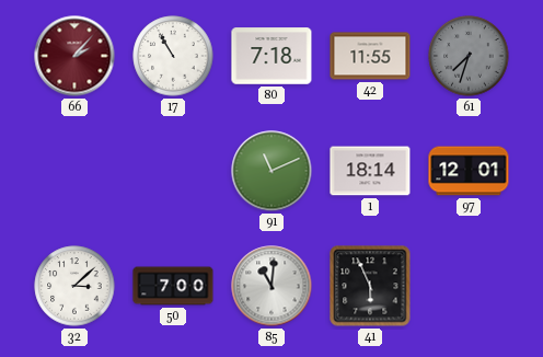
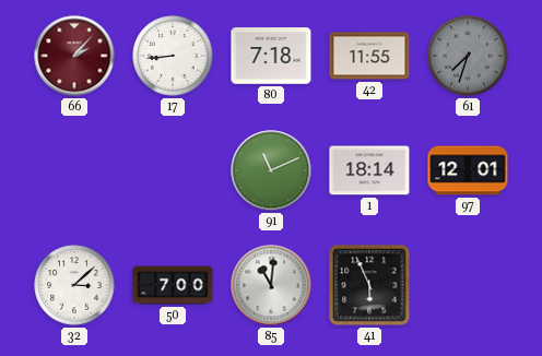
17: 10:55 -> 8:44
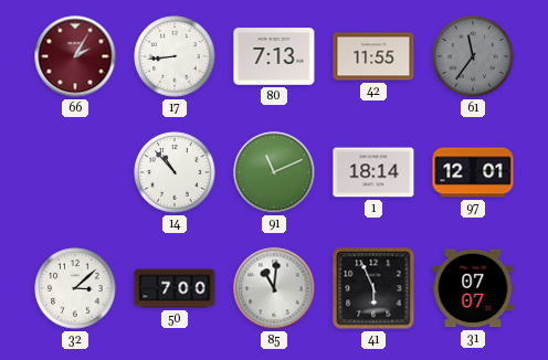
66: 2:07 -> 2:05
80: 7:18 -> 7:13
61: 7:33 -> 11:36
14: none -> 10:53
31: none -> 07:07
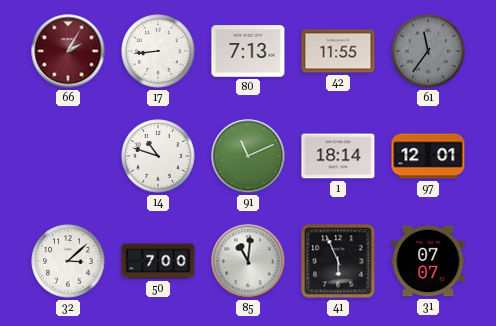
14: 10:53 -> 10:48
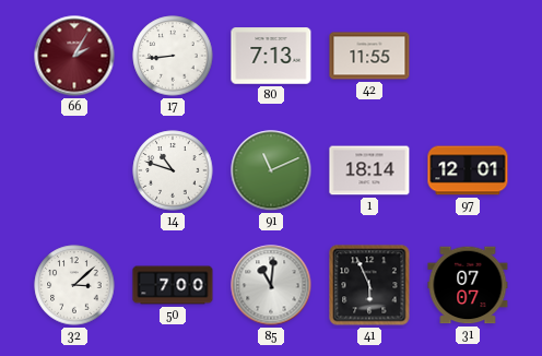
61: 11:36 -> none
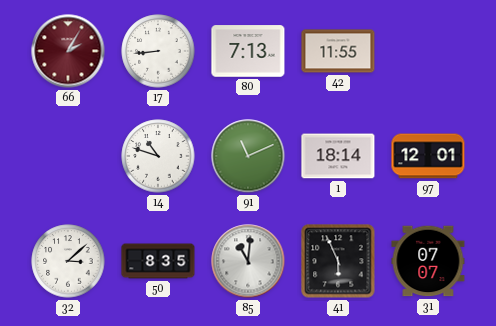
50: 7:00 -> 8:35
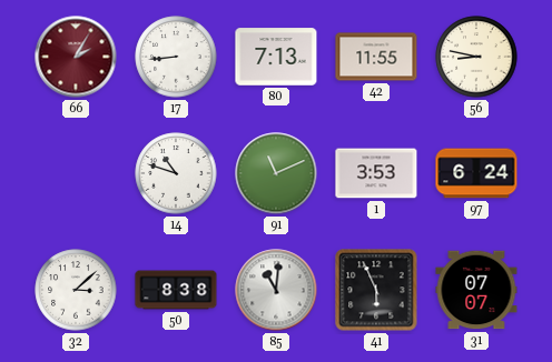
56: none -> 8:47
1: 18:14 -> 3:53
97: 12:01 -> 6:24
50: 8:35 -> 8:38
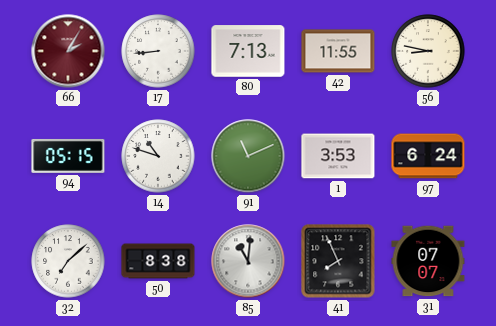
94: none -> 05:15
32: 3:08 -> 7:08
41: 5:56 -> 7:56
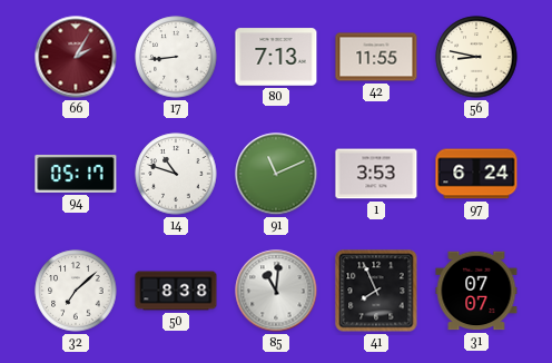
94: 05:15 -> 05:17
